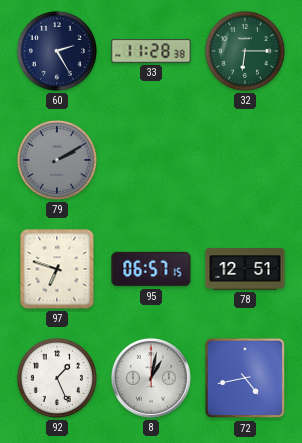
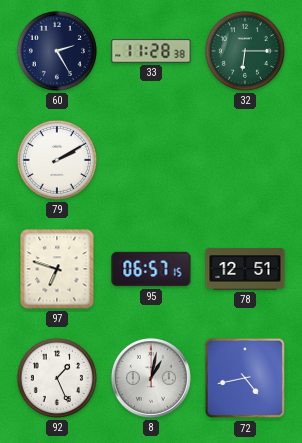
79 dial: grey -> white
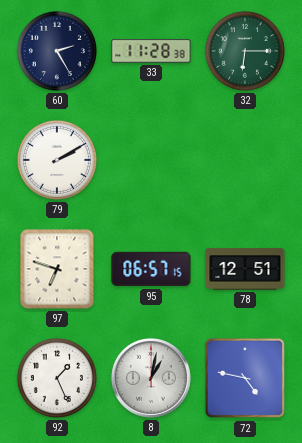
72: 4:43 -> 4:47
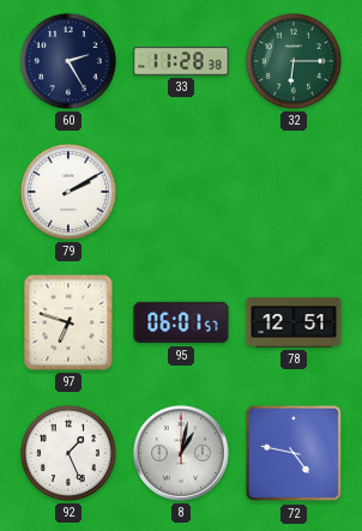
95: 06:57 -> 06:01
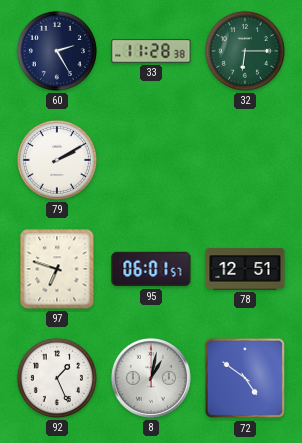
72: 4:47 -> 4:51
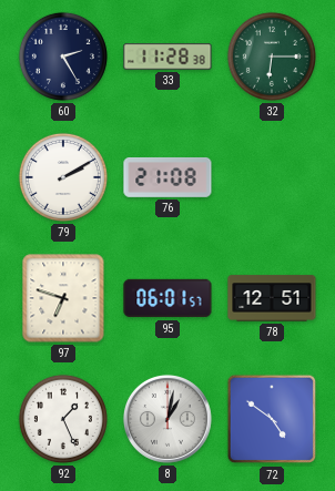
76: none -> 21:08
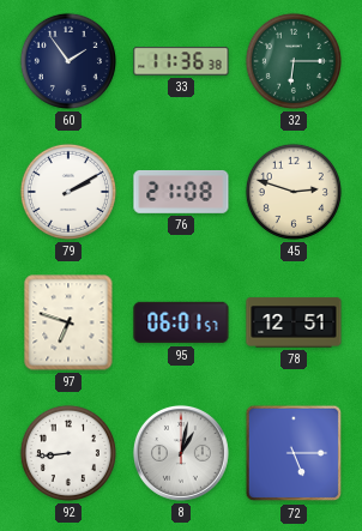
60: 2:25 -> 1:54
33: 11:28 -> 11:36
45: none -> 2:48
92: 1:26 -> 8:44
72: 4:51 -> 5:15
